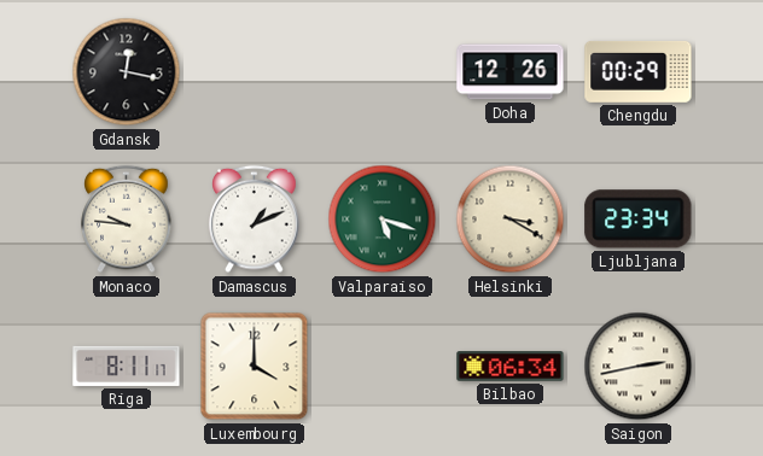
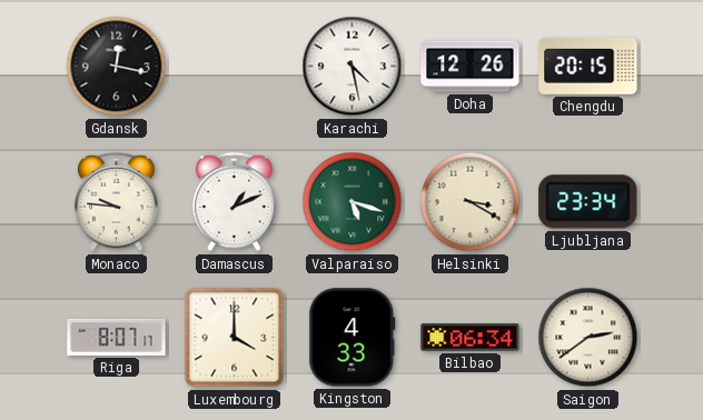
Karachi: none -> 4:28
Chengdu: 00:29 -> 20:15
Riga: 8:11 -> 8:07
Kingston: none -> 4:33
Saigon: 2:43 -> 2:39
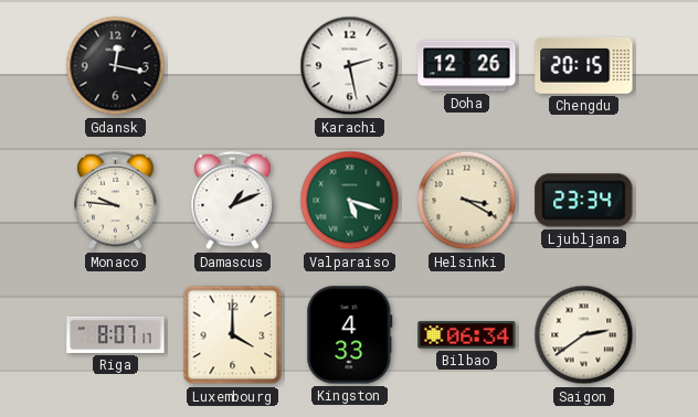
Karachi: 4:28 -> 2:28
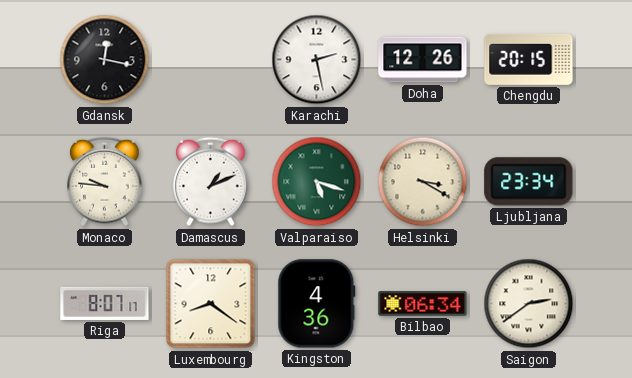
Luxembourg: 4:00 -> 8:21
Kingston: 4:33 -> 4:36
